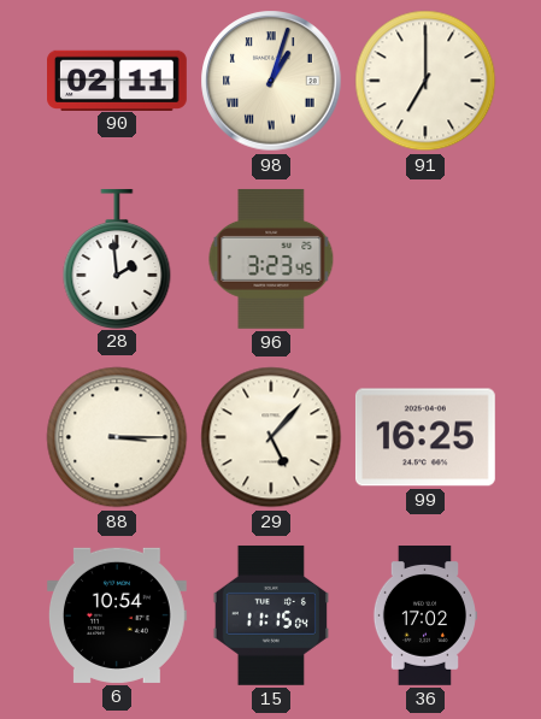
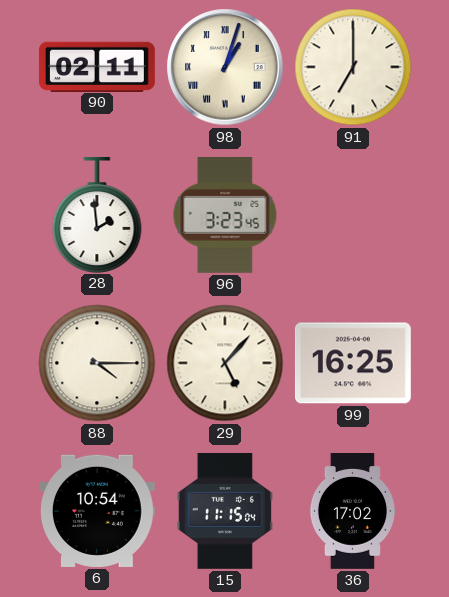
88: 3:15 -> 4:15
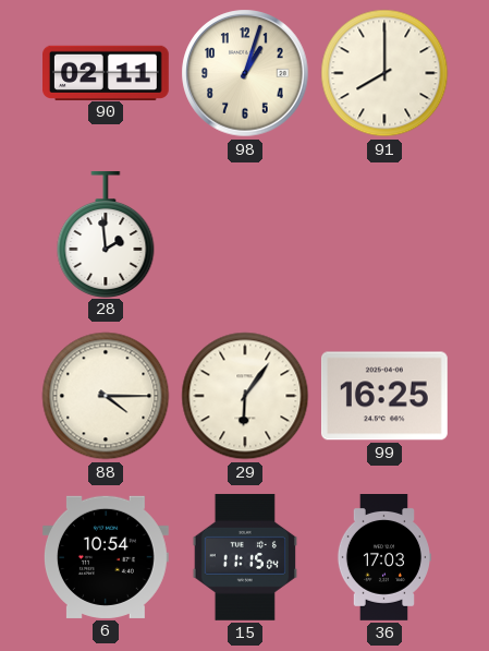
98 numerals: Roman -> Arabic
91: 7:00 -> 8:00
96: 3:23 -> none
29: 5:07 -> 6:06
36: 17:02 -> 17:03
